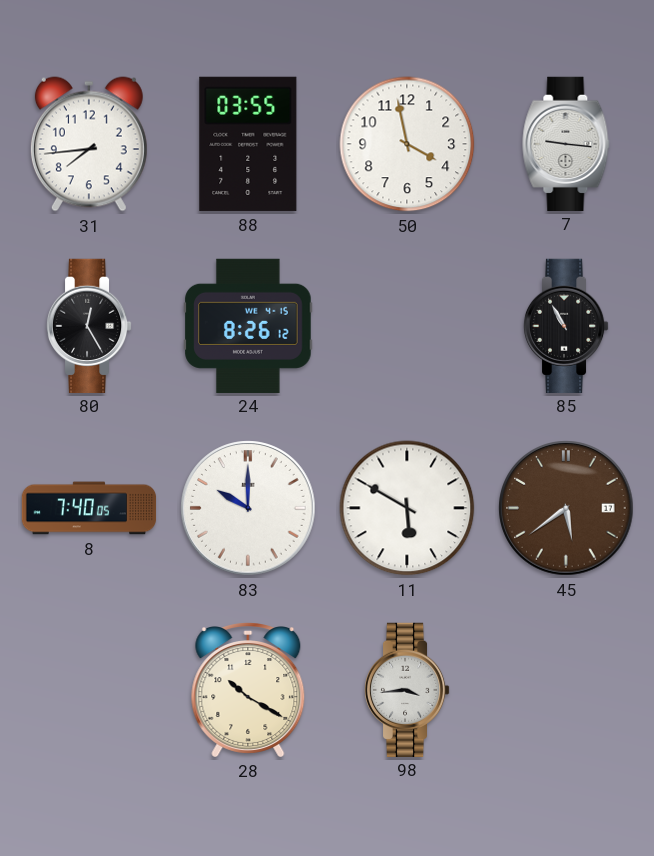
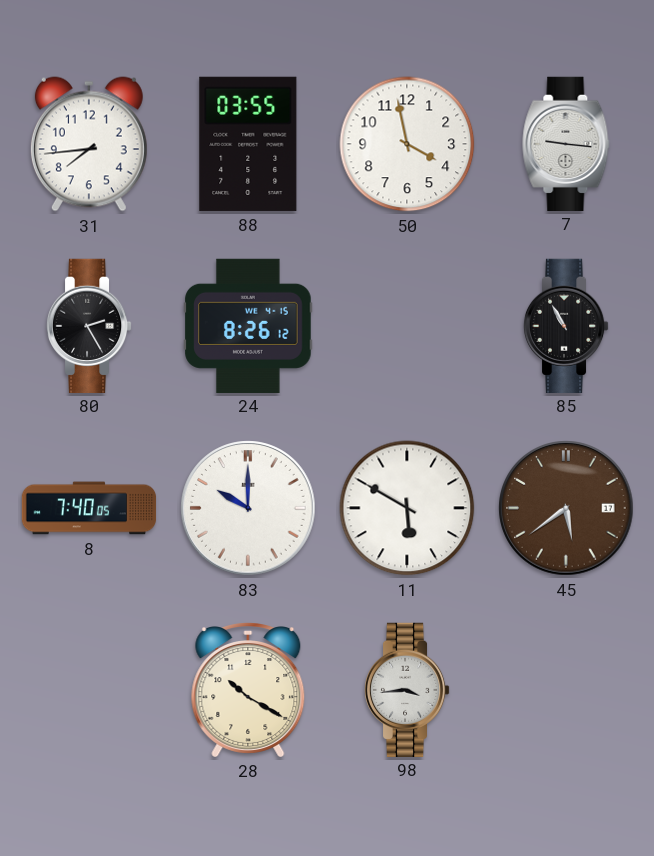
80: 12:25 -> 2:25
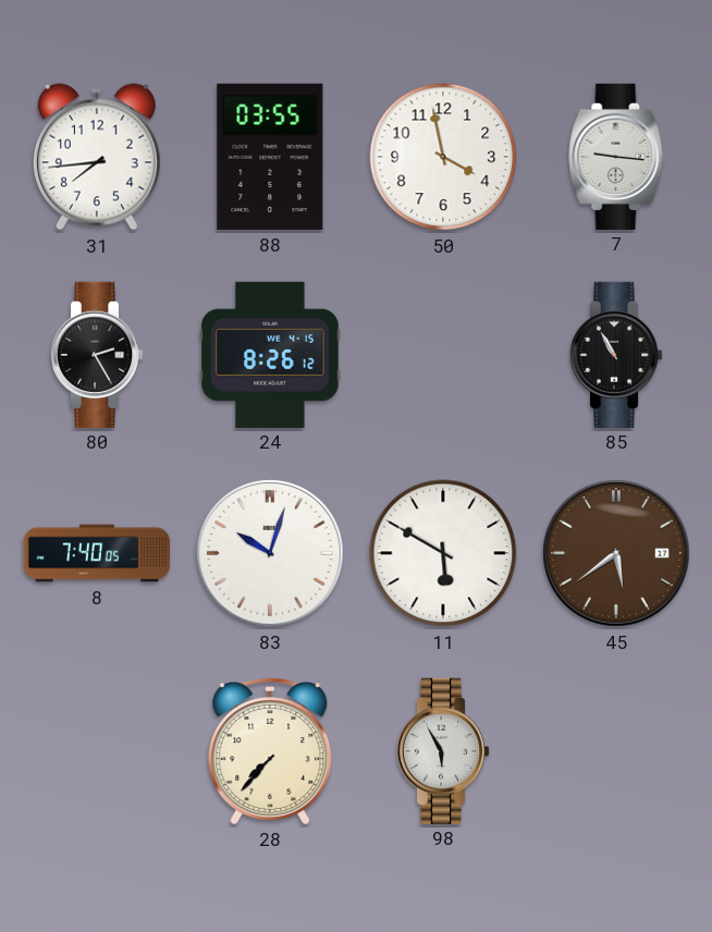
83: 10:00 -> 10:03
28: 10:20 -> 7:37
98: 3:44 -> 5:55
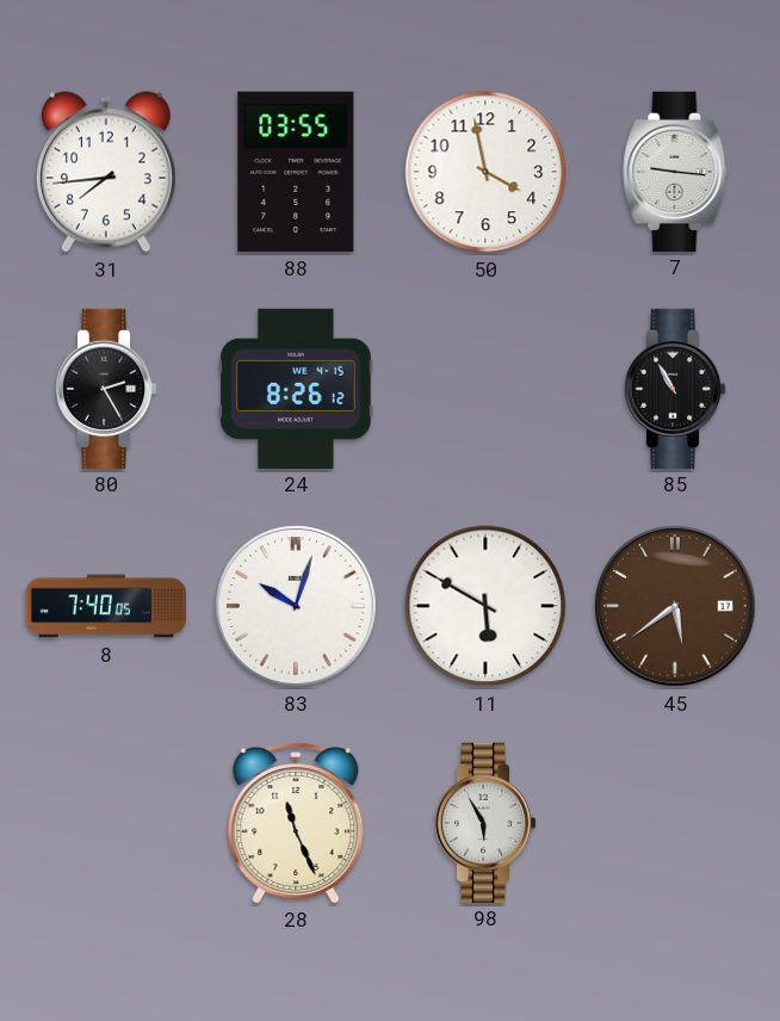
28: 7:37 -> 11:26
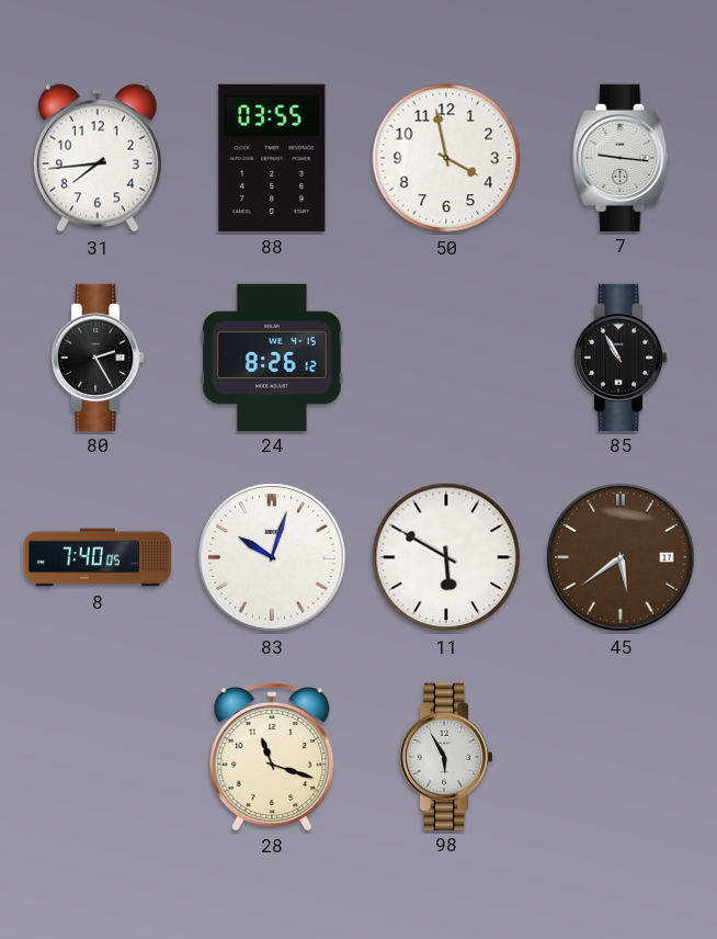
28: 11:26 -> 11:18
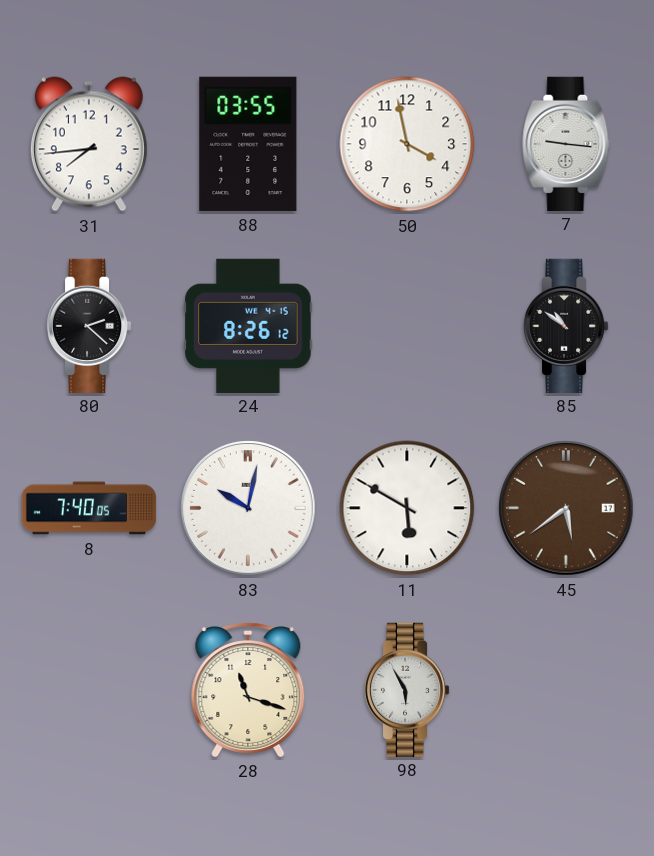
80: 2:25 -> 2:22
85: 10:55 -> 10:51
83: 10:03 -> 10:02
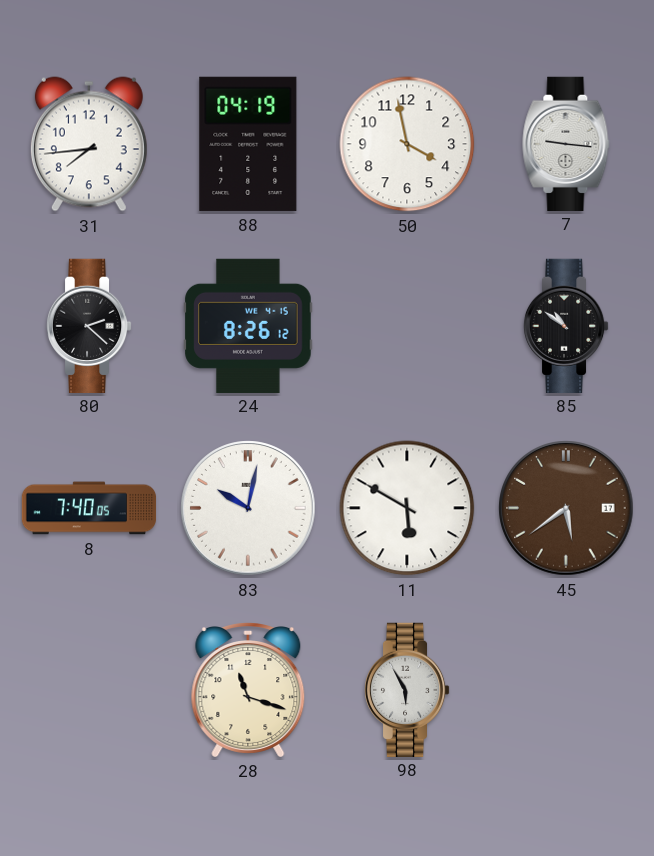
88: 03:55 -> 04:19
